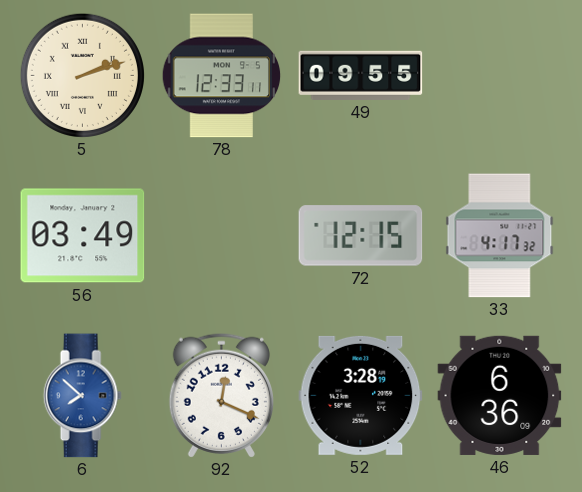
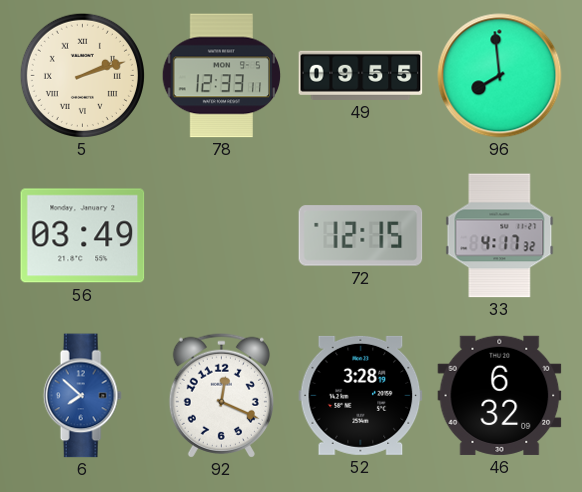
96: none -> 7:59
46: 6:36 -> 6:32
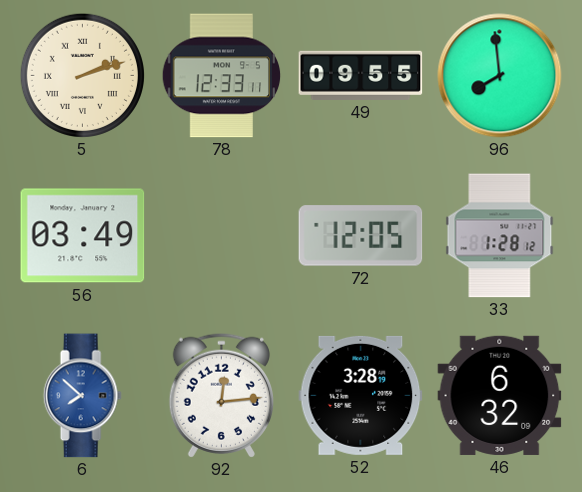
72: 12:15 -> 12:05
33: 4:17 -> 1:28
92: 12:19 -> 12:14
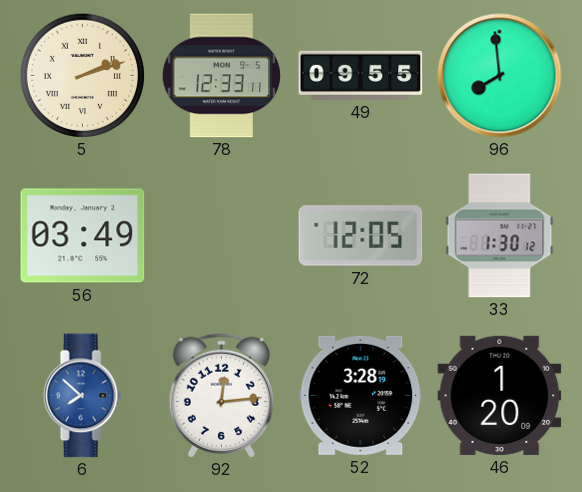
33: 1:28 -> 1:30
46: 6:32 -> 1:20
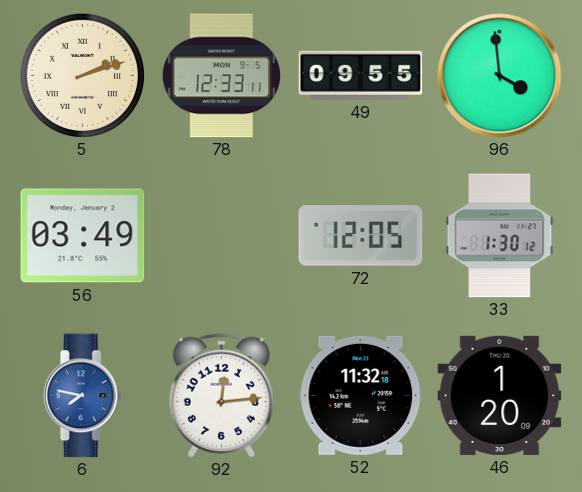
96: 7:59 -> 3:59
6: 7:52 -> 7:47
52: 3:28 -> 11:32
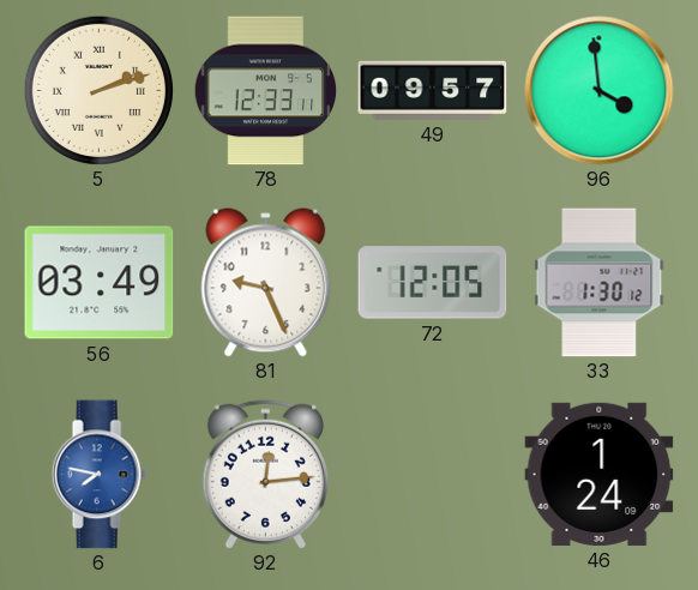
49: 09:55 -> 09:57
81: none -> 9:26
52: 11:32 -> none
46: 1:20 -> 1:24
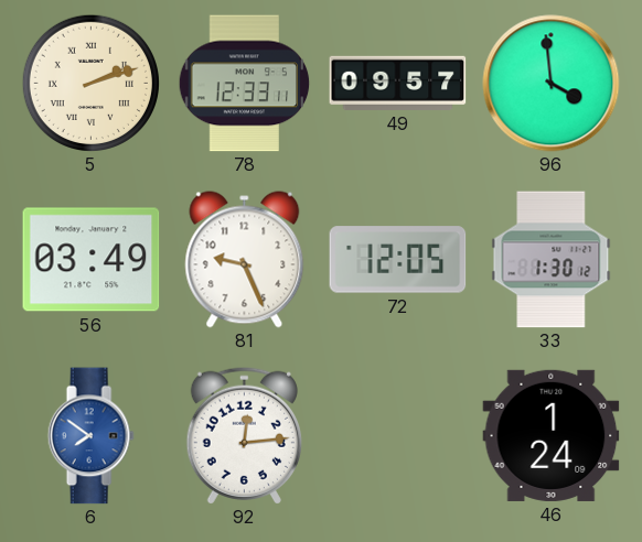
6: 7:47 -> 7:51
